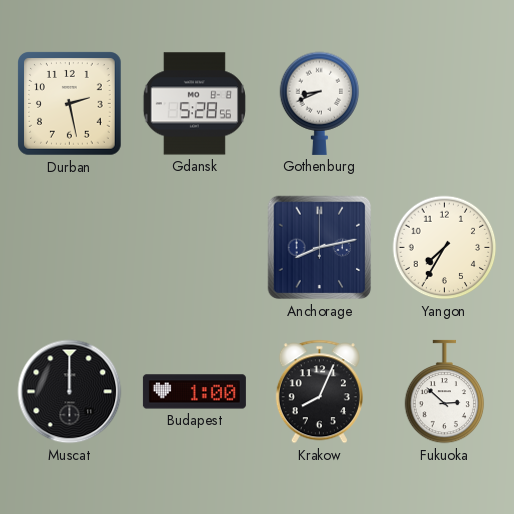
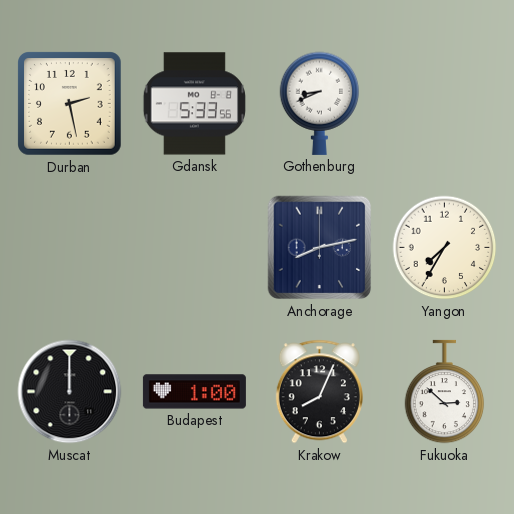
Gdansk: 5:28 -> 5:33
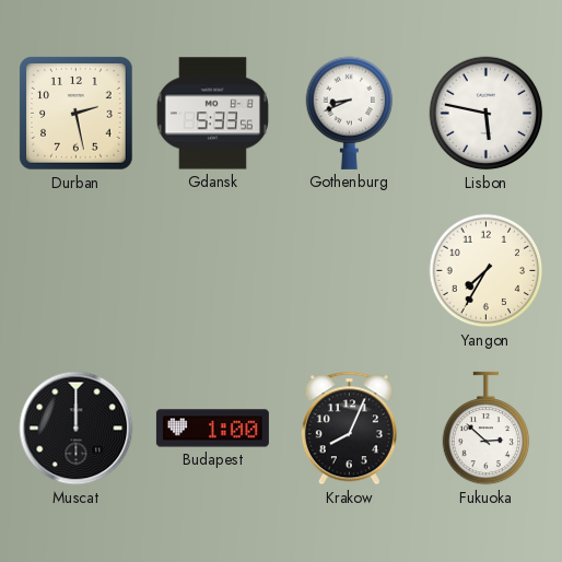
Lisbon: none -> 5:47
Anchorage: 8:13 -> none
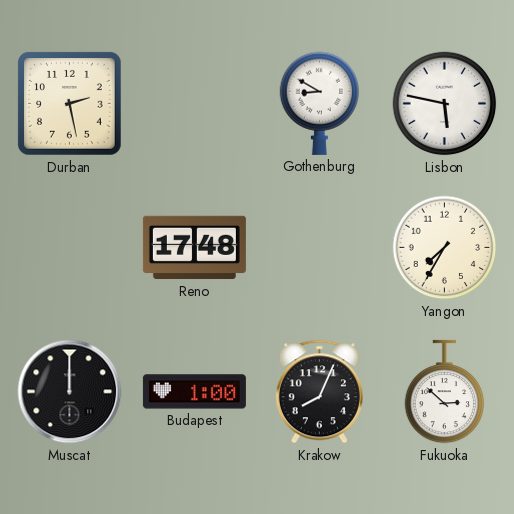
Gdansk: 5:33 -> none
Gothenburg: 8:41 -> 8:50
Reno: none -> 17:48
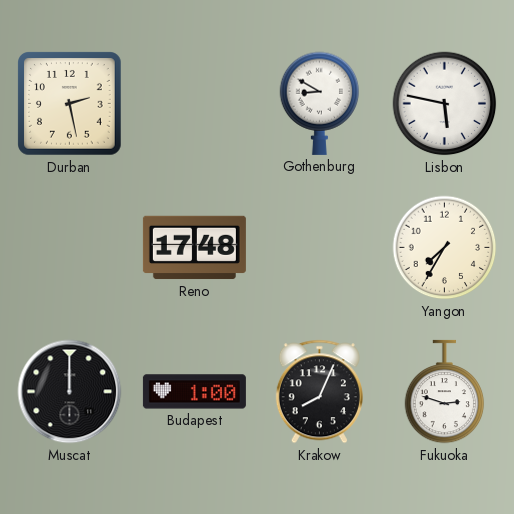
Fukuoka: 2:52 -> 2:48
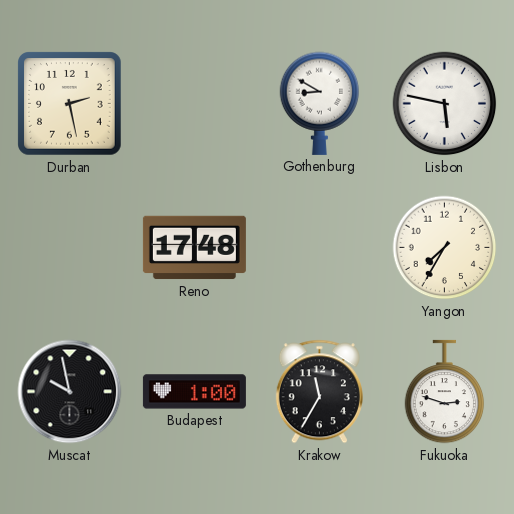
Muscat: 12:00 -> 9:58
Krakow: 8:04 -> 11:35
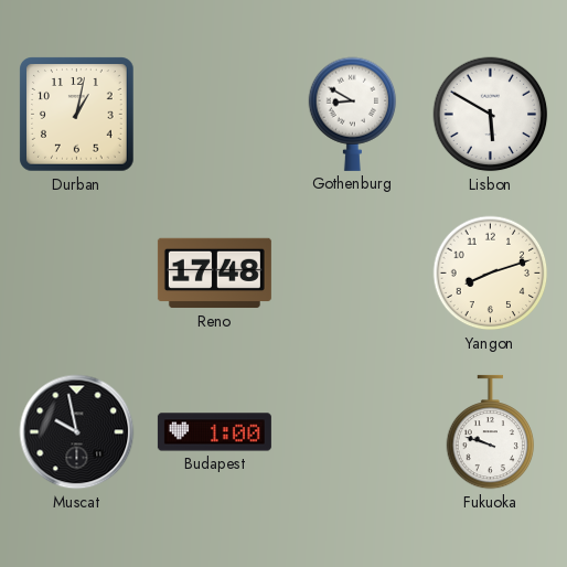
Durban: 2:28 -> 1:02
Lisbon: 5:47 -> 5:50
Yangon: 7:35 -> 8:12
Krakow: 11:35 -> none
Fukuoka: 2:48 -> 9:48
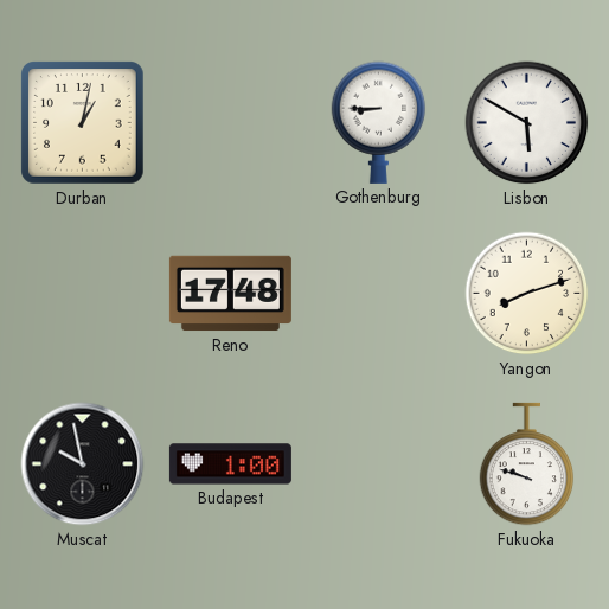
Gothenburg: 8:50 -> 8:45
